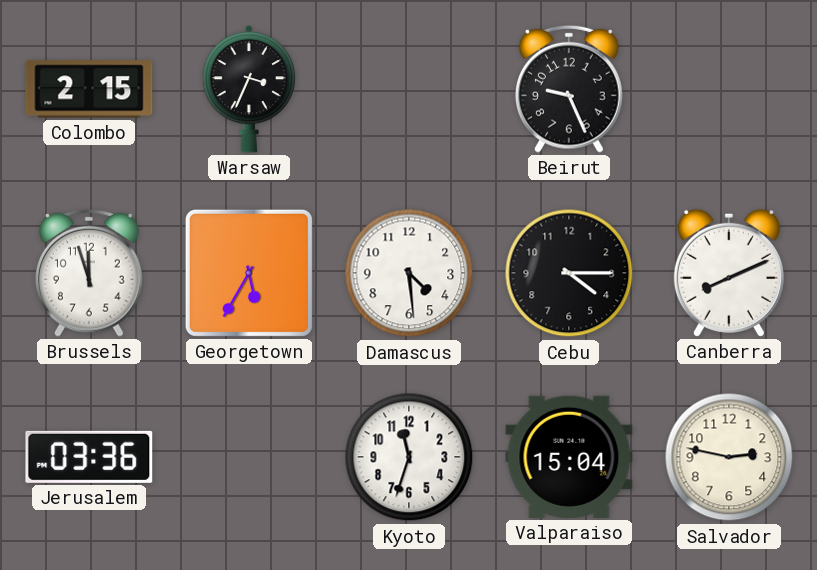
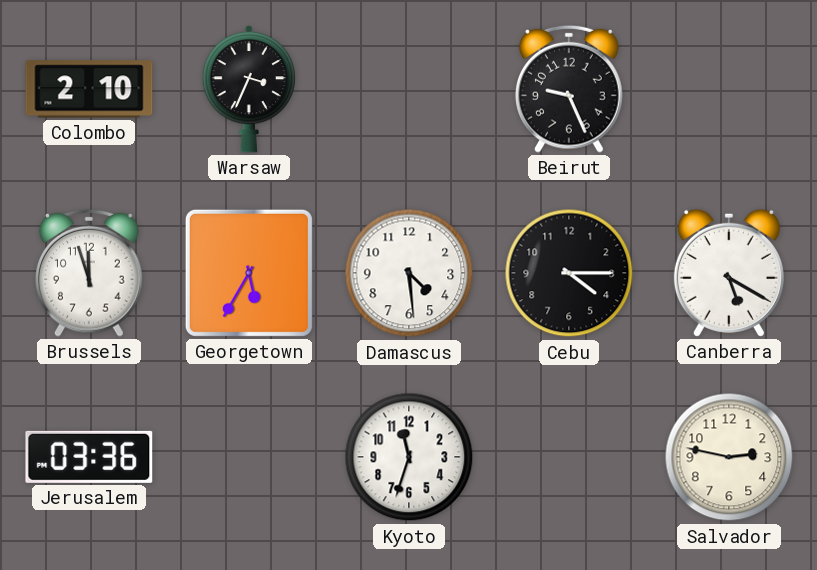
Colombo: 2:15 -> 2:10
Canberra: 8:11 -> 5:20
Valparaiso: 15:04 -> none
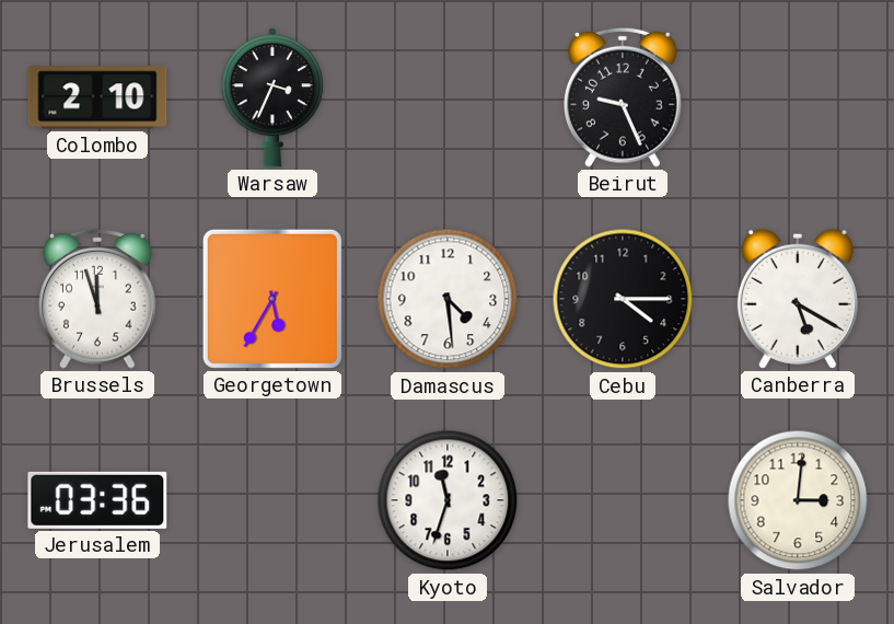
Salvador: 2:47 -> 3:01
